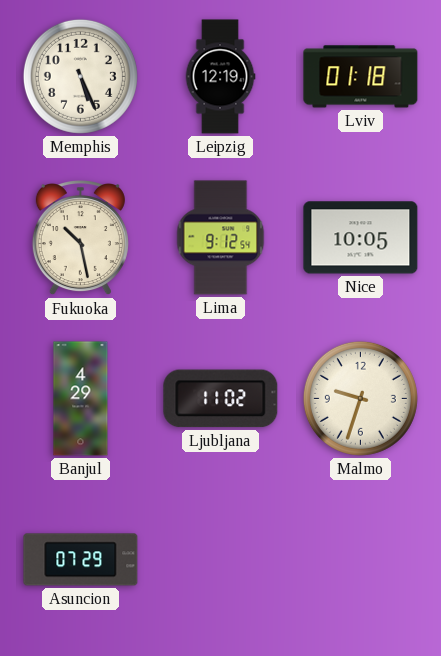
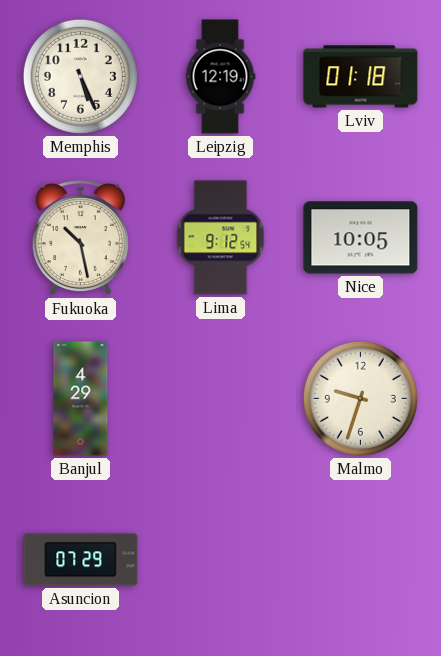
Ljubljana: 11:02 -> none
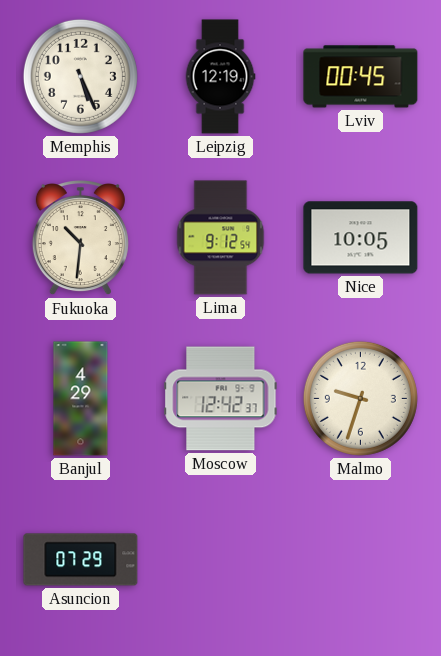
Lviv: 01:18 -> 00:45
Fukuoka: 10:28 -> 10:31
Moscow: none -> 12:42
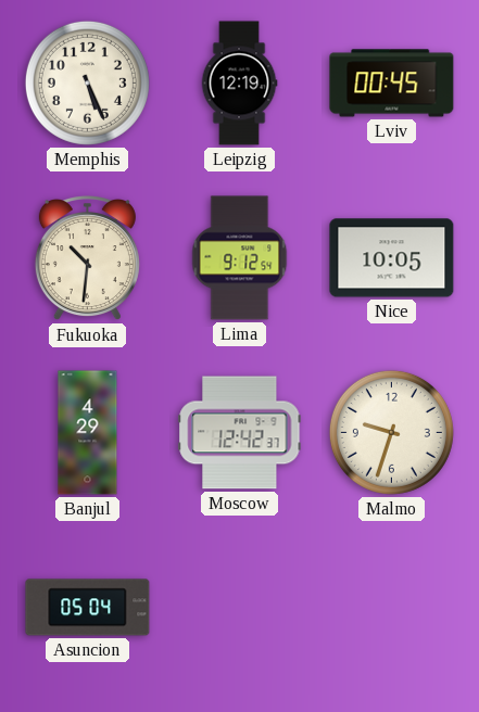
Asuncion: 07:29 -> 05:04
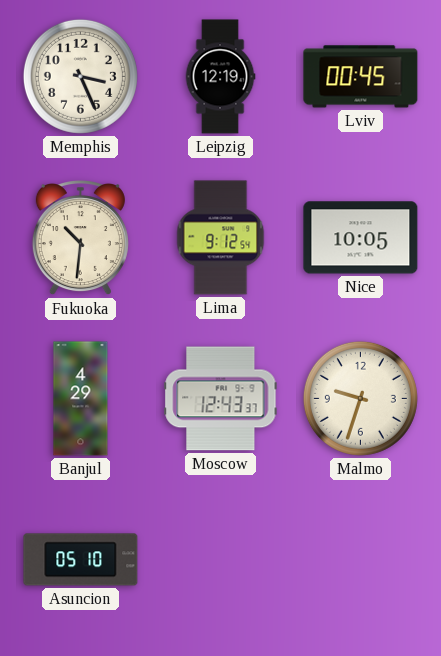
Memphis: 5:26 -> 3:26
Moscow: 12:42 -> 12:43
Asuncion: 05:04 -> 05:10
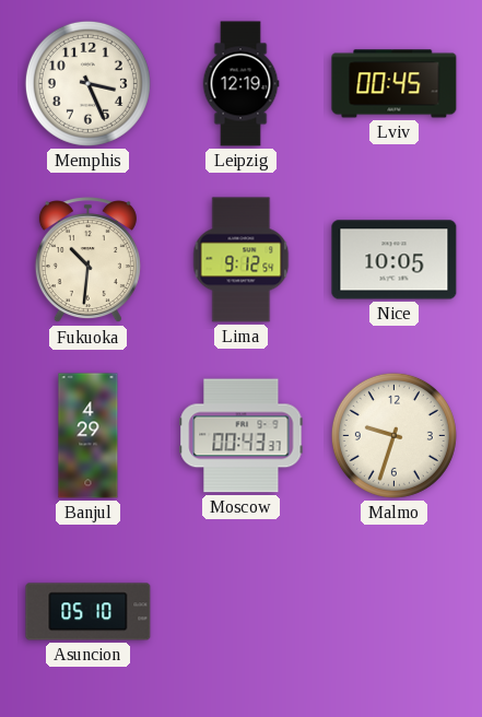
Moscow: 12:43 -> 00:43
